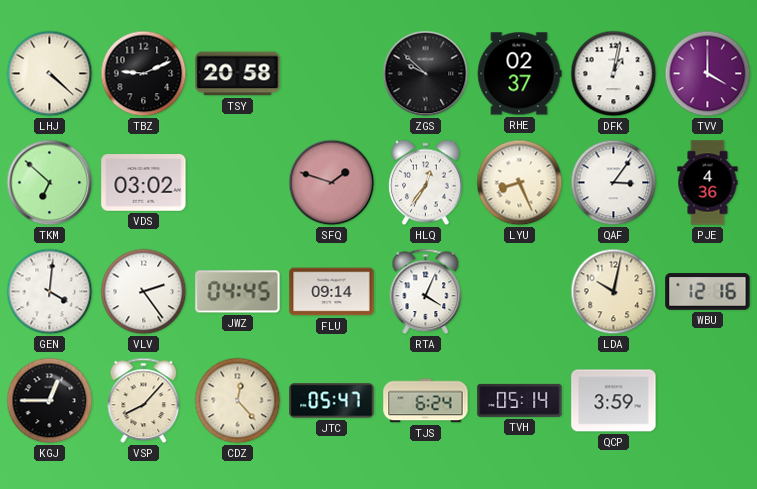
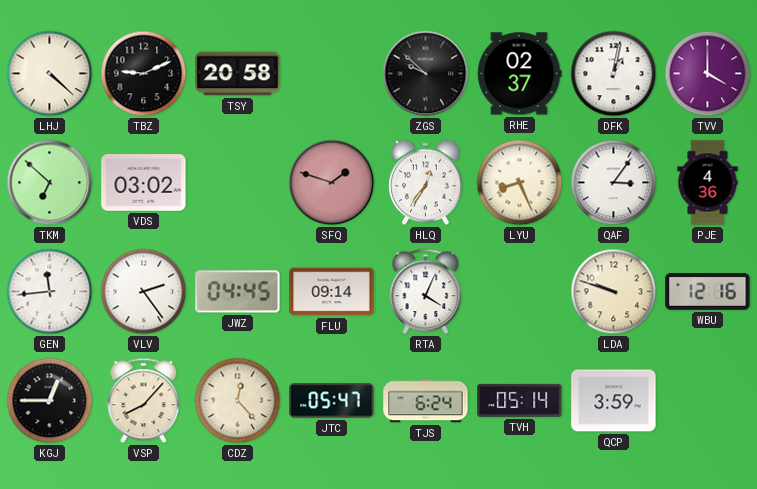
GEN: 4:01 -> 11:44
LDA: 10:02 -> 9:48
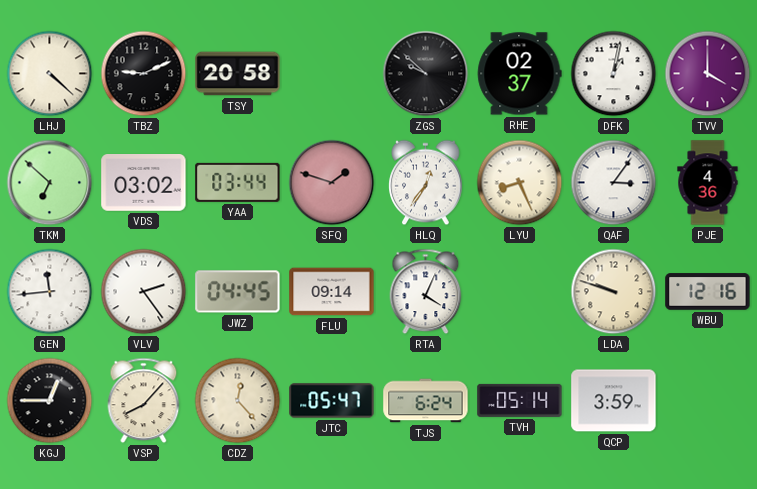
YAA: none -> 03:44
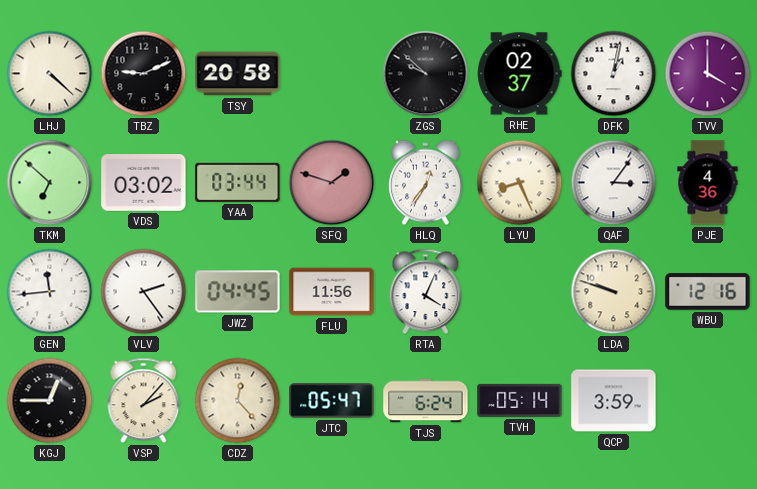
FLU: 09:14 -> 11:56
VSP: 8:07 -> 2:07
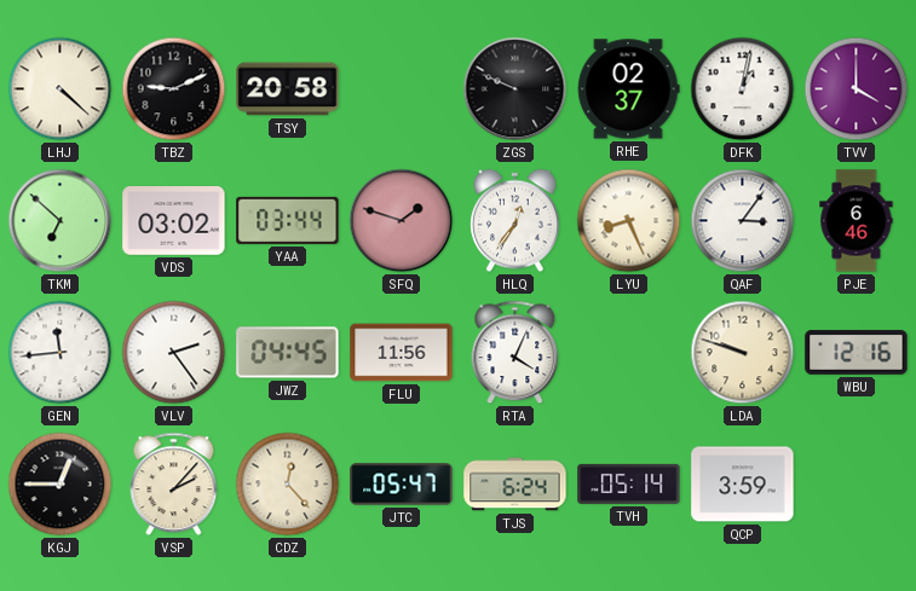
ZGS: 9:52 -> 9:49
PJE: 4:36 -> 6:46
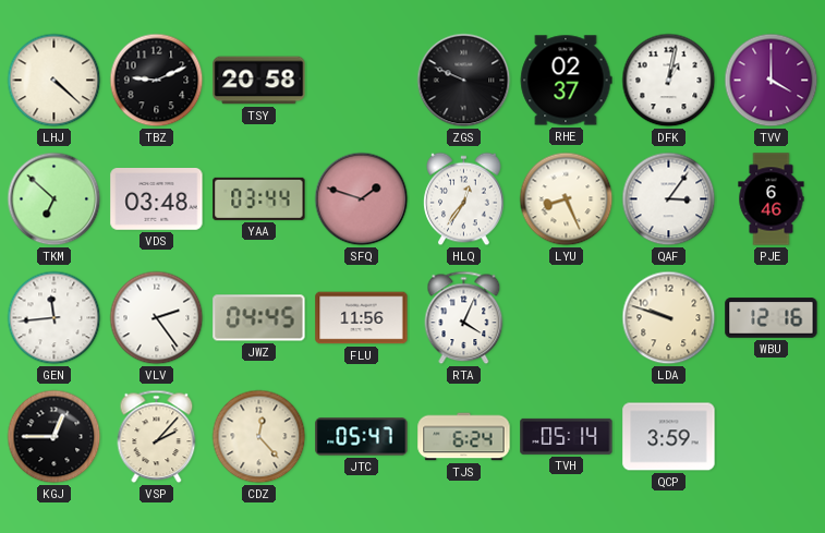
VDS: 03:02 -> 03:48
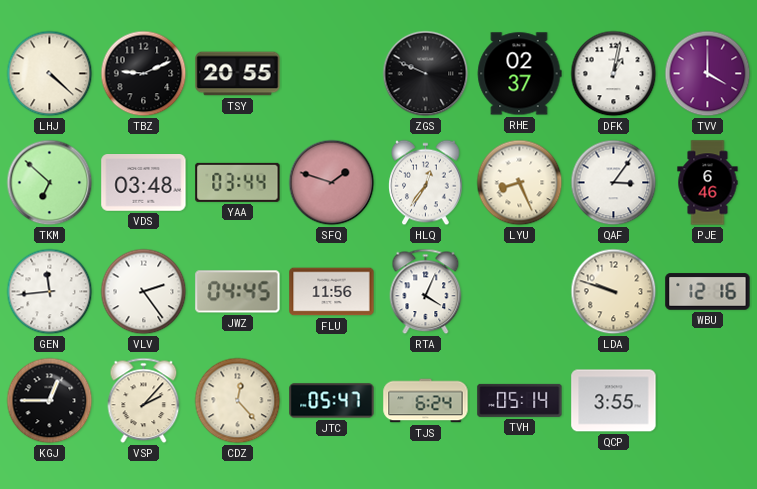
TSY: 20:58 -> 20:55
QCP: 3:59 -> 3:55
